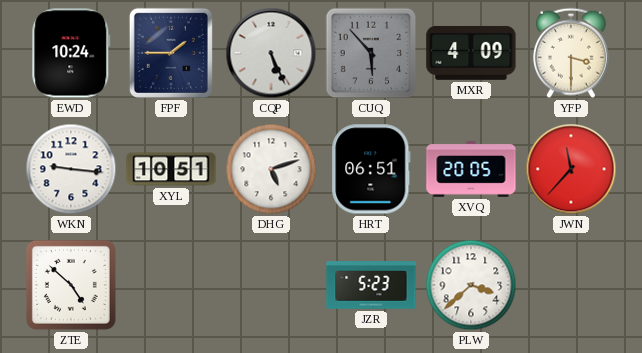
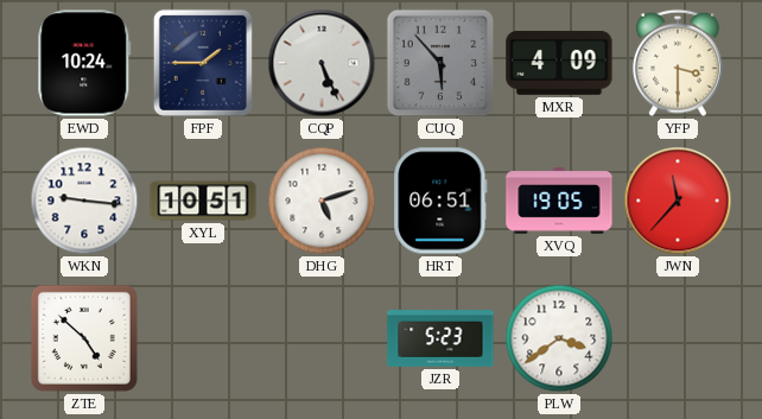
XVQ: 20:05 -> 19:05
PLW: 3:38 -> 3:39
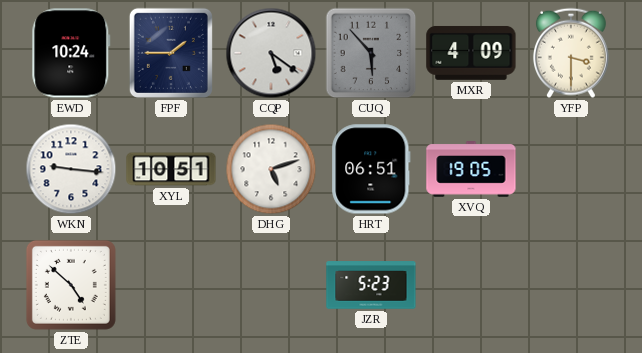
CQP: 5:26 -> 5:21
JWN: 11:37 -> none
PLW: 3:39 -> none
